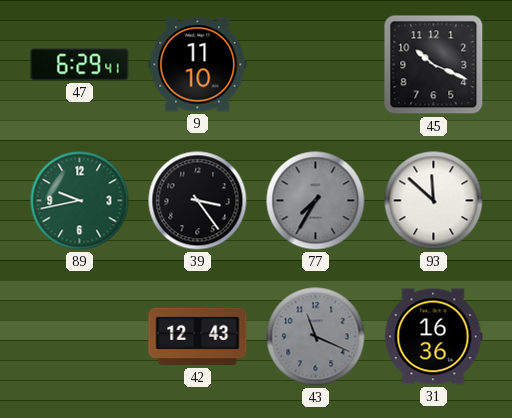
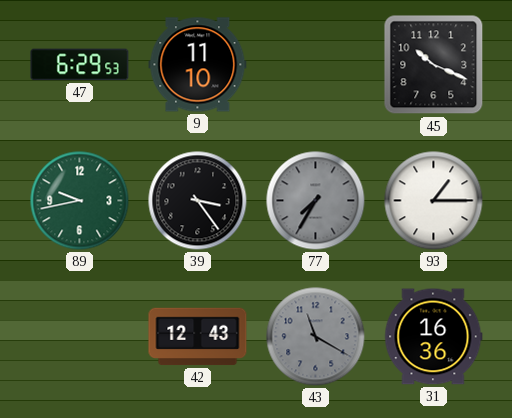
47: 6:29:41 -> 6:29:53
93: 11:52 -> 1:15
43: 11:19 -> 11:20
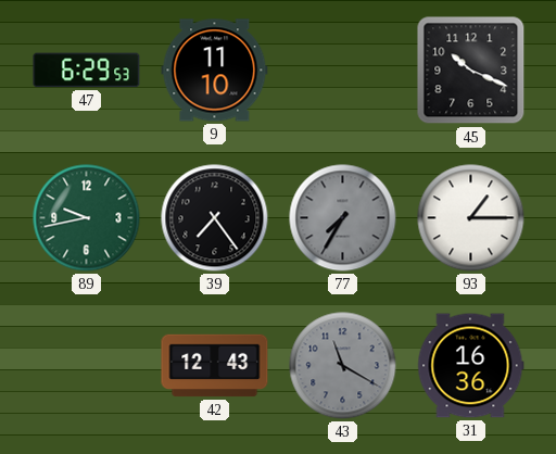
39: 3:24 -> 7:24
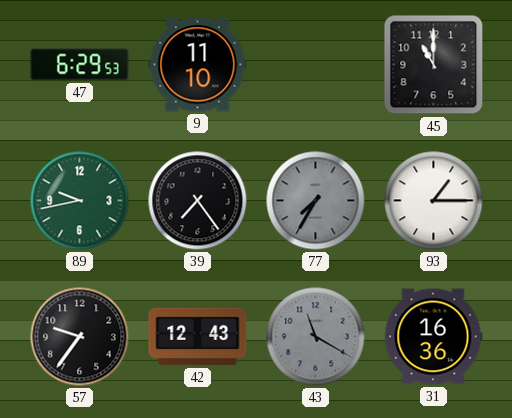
45: 10:19 -> 11:00
57: none -> 9:36
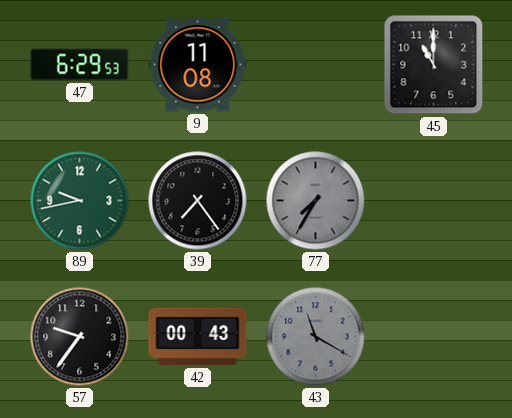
9: 11:10 -> 11:08
93: 1:15 -> none
42: 12:43 -> 00:43
31: 16:36 -> none
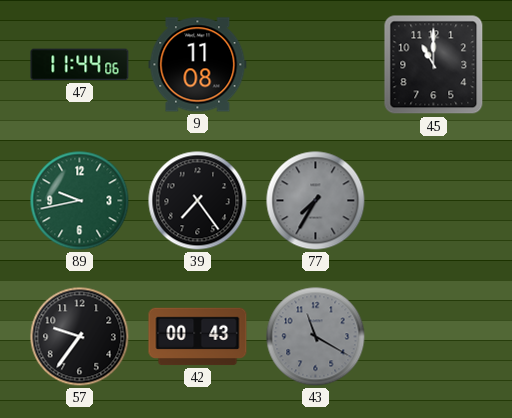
47: 6:29 -> 11:44
